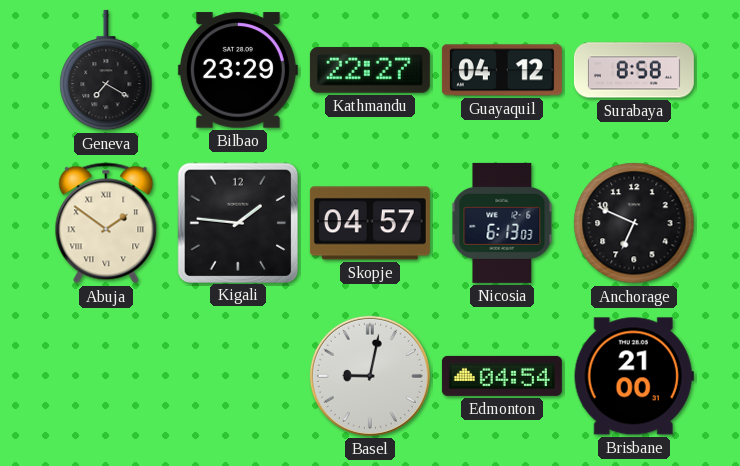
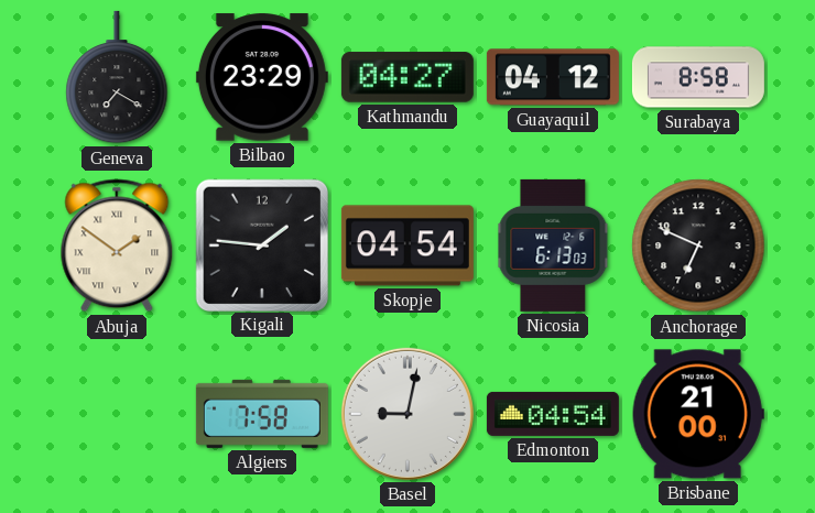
Kathmandu: 22:27 -> 04:27
Skopje: 04:57 -> 04:54
Algiers: none -> 7:58
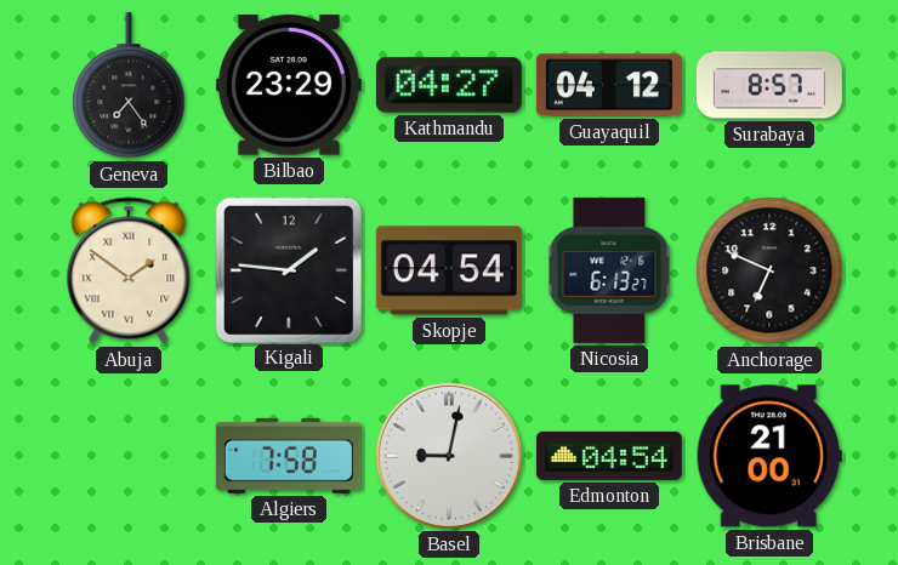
Geneva: 7:20 -> 7:24
Surabaya: 8:58 -> 8:57
Nicosia: 6:13:03 -> 6:13:27
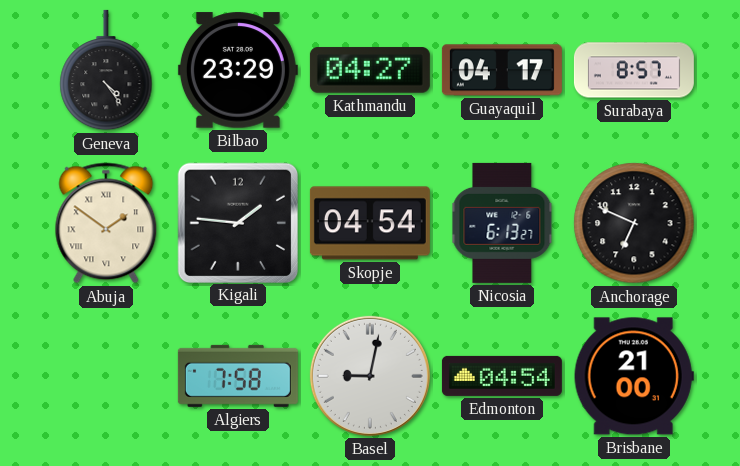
Geneva: 7:24 -> 4:24
Guayaquil: 04:12 -> 04:17
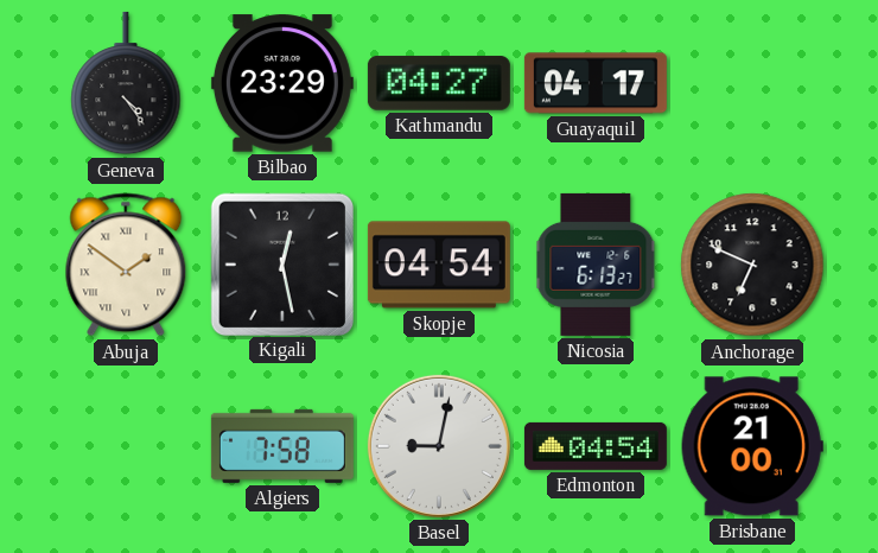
Surabaya: 8:57 -> none
Kigali: 1:46 -> 12:28
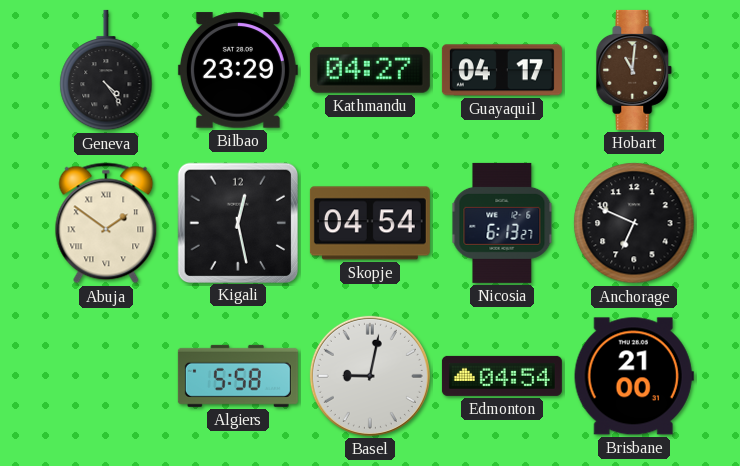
Hobart: none -> 11:01
Algiers: 7:58 -> 5:58
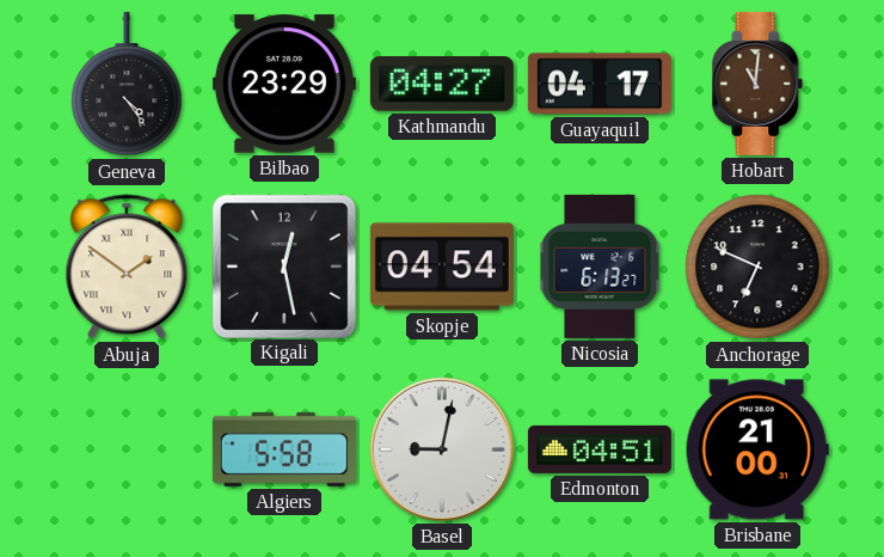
Edmonton: 04:54 -> 04:51
